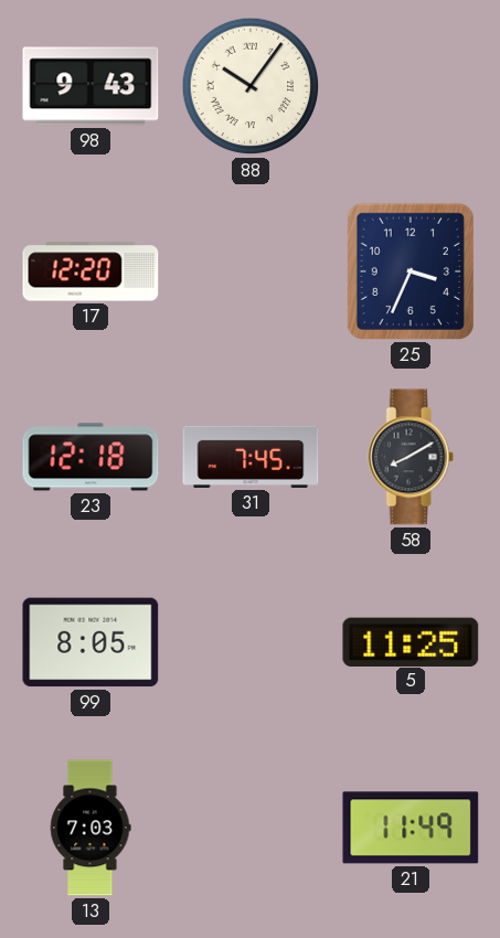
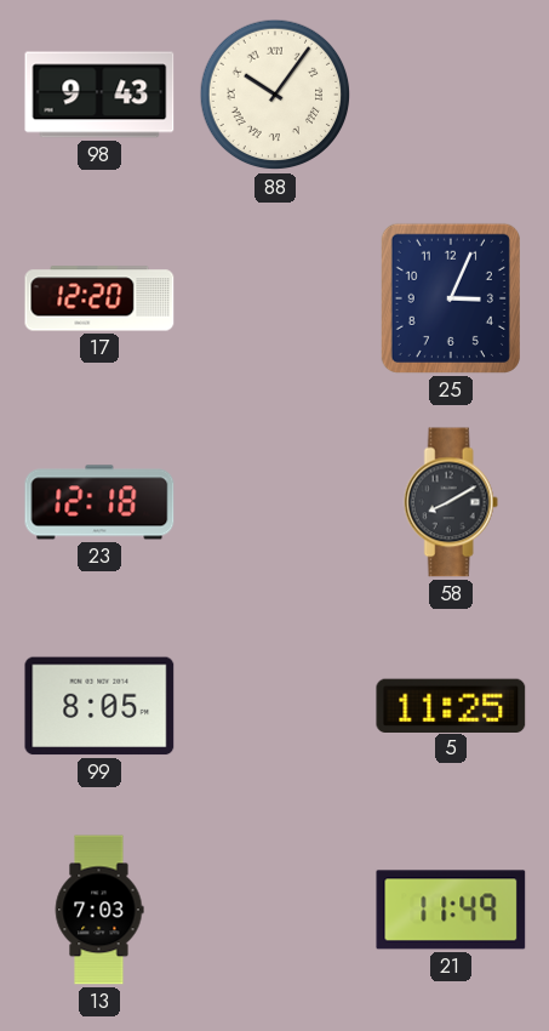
25: 3:34 -> 3:04
31: 7:45 -> none
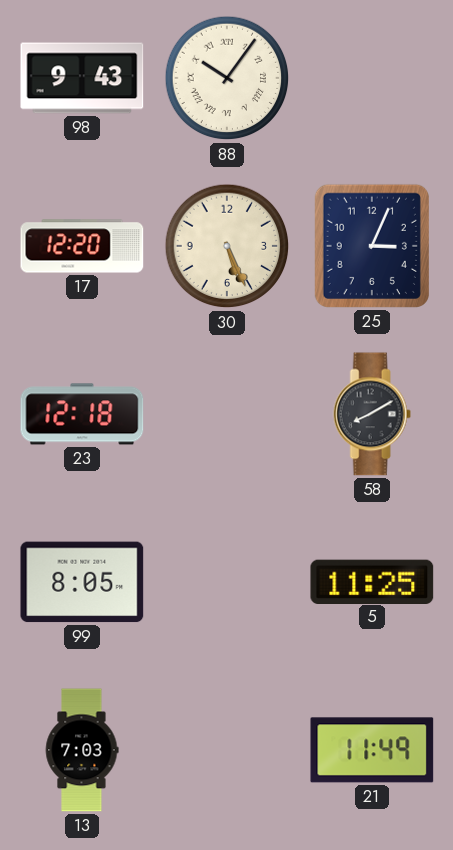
30: none -> 5:26
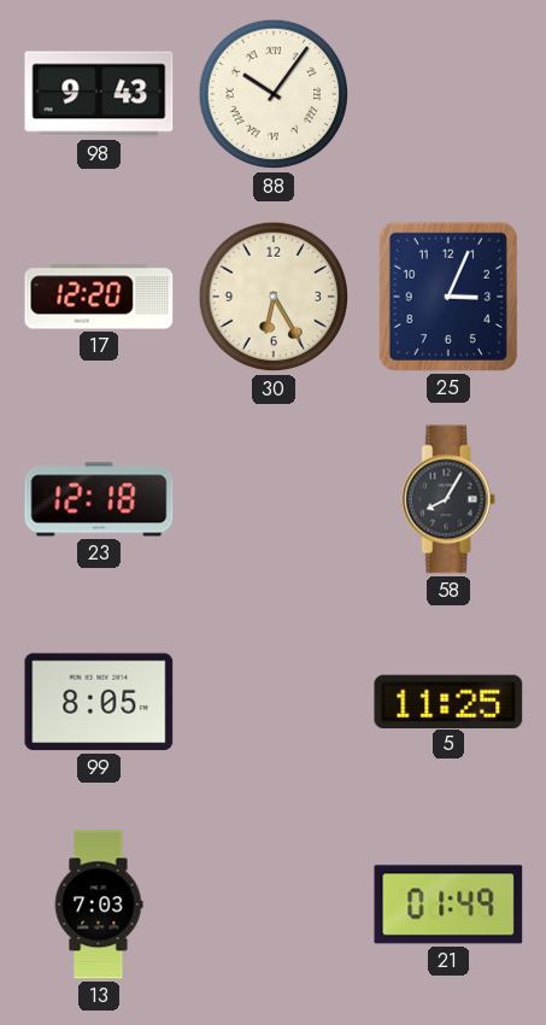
30: 5:26 -> 6:25
58: 8:10 -> 8:05
21: 11:49 -> 01:49
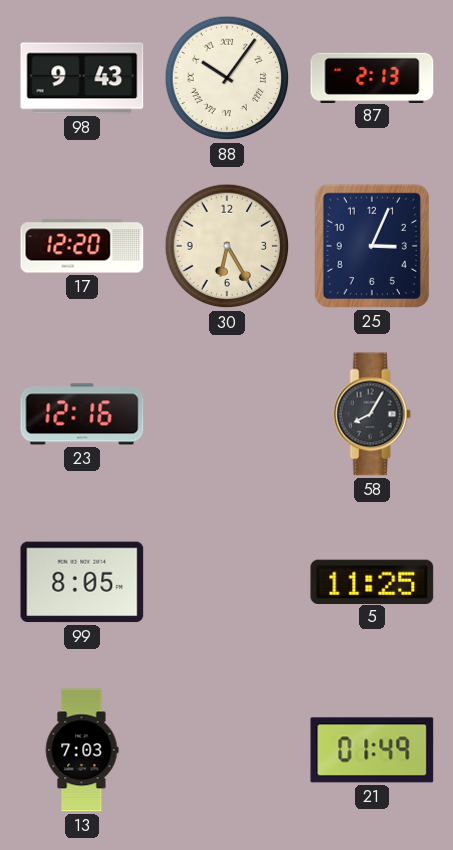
87: none -> 2:13
23: 12:18 -> 12:16
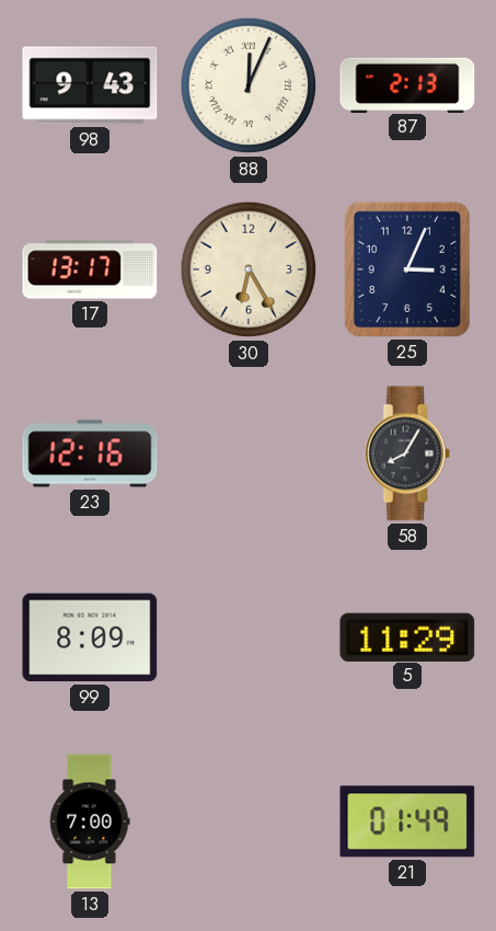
88: 10:06 -> 12:04
17: 12:20 -> 13:17
99: 8:05 -> 8:09
5: 11:25 -> 11:29
13: 7:03 -> 7:00
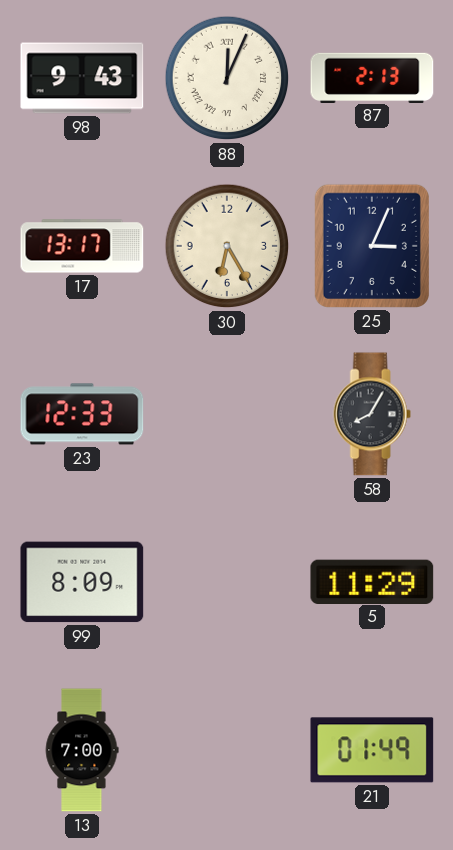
23: 12:16 -> 12:33
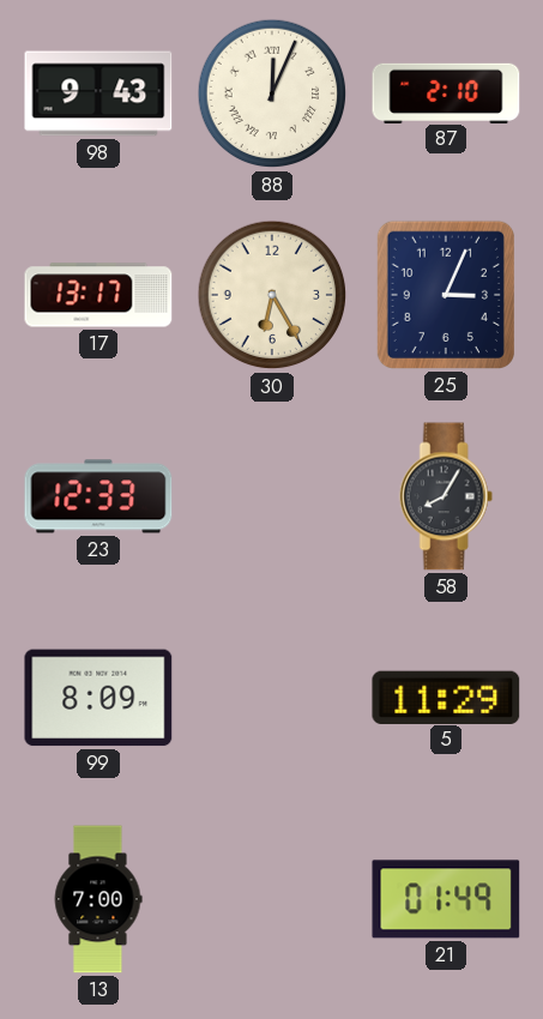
87: 2:13 -> 2:10
